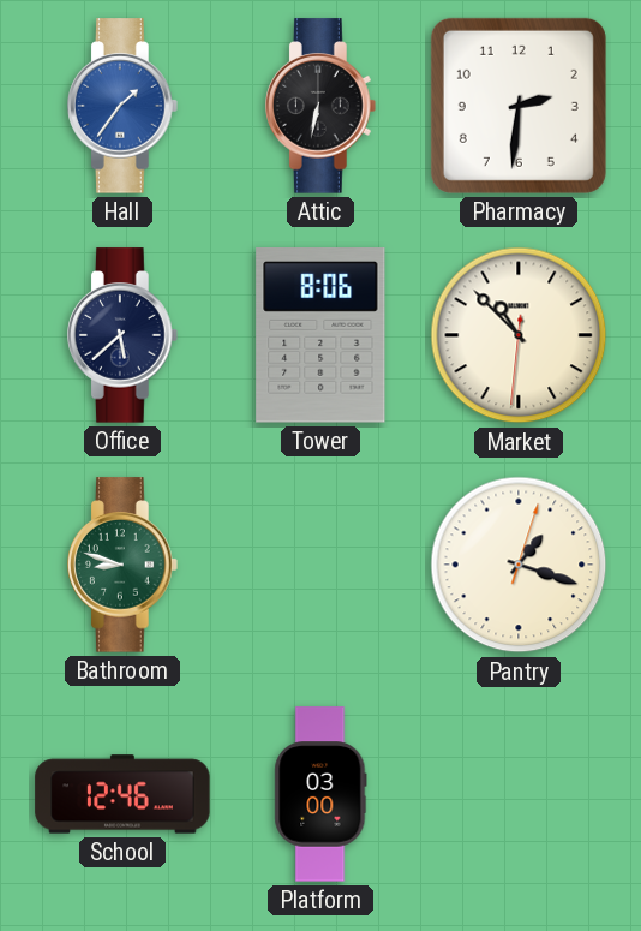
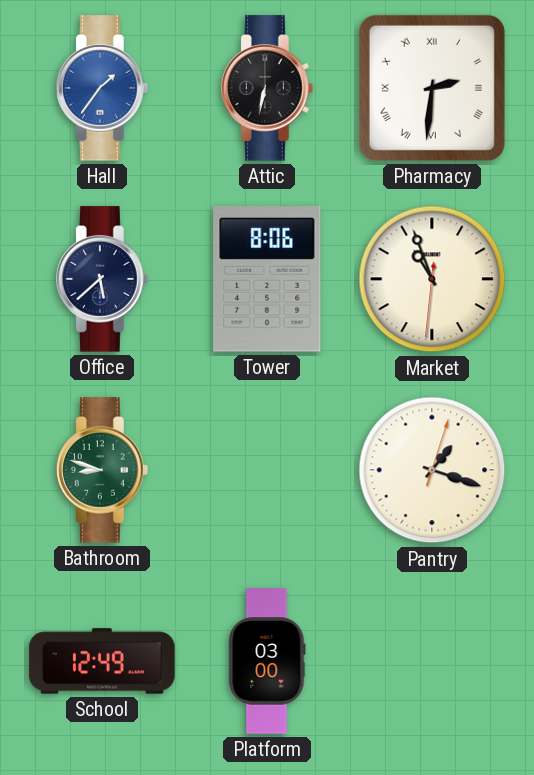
Pharmacy numerals: Arabic -> Roman
Market: 10:52 -> 10:56
School: 12:46 -> 12:49
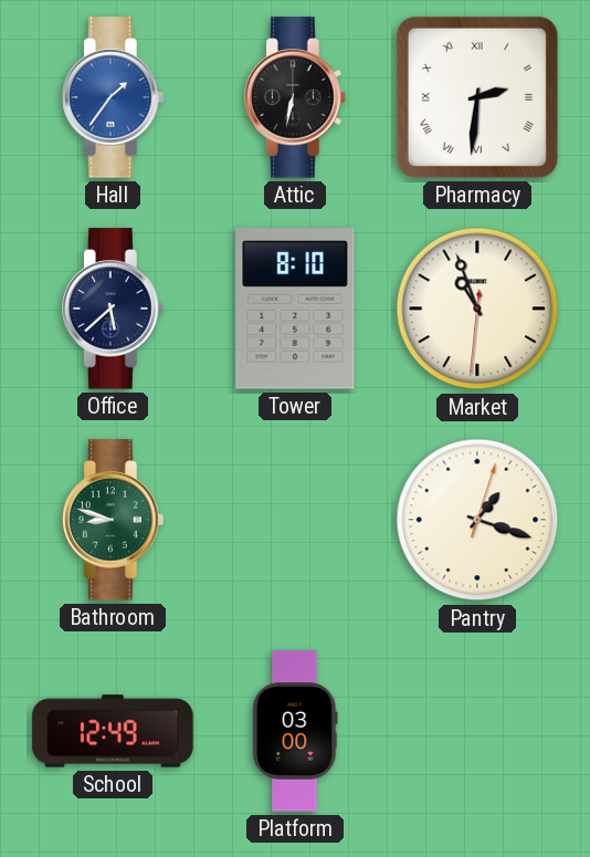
Tower: 8:06 -> 8:10
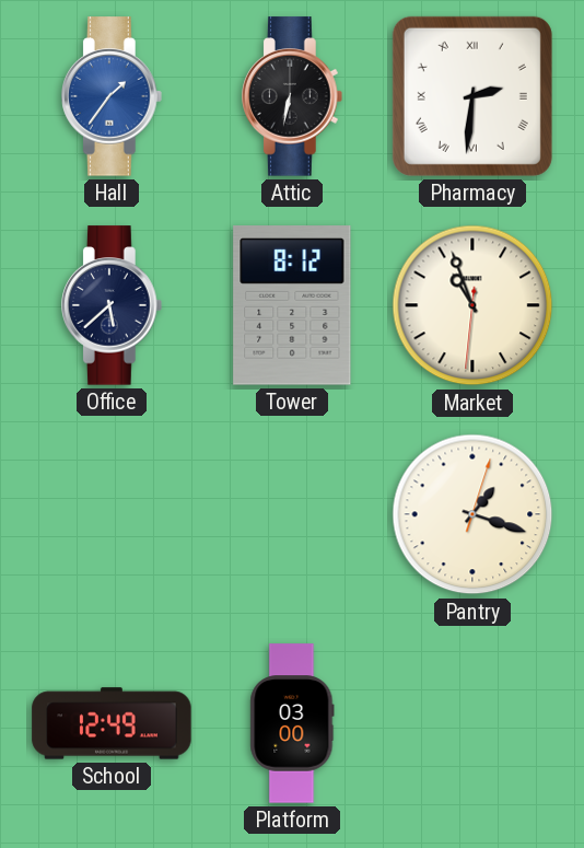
Tower: 8:10 -> 8:12
Bathroom: 8:48 -> none
